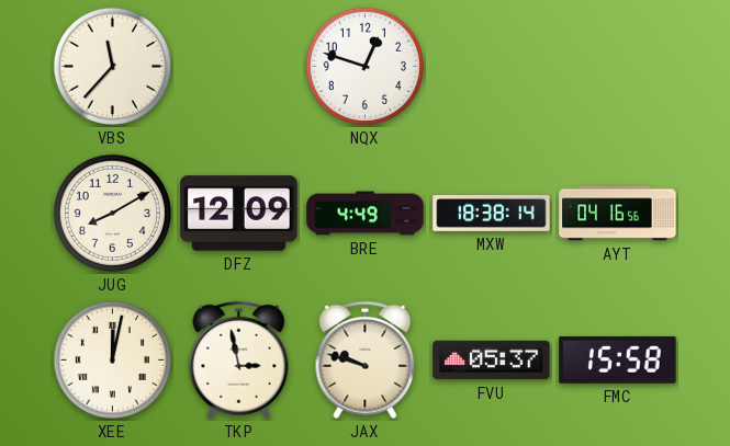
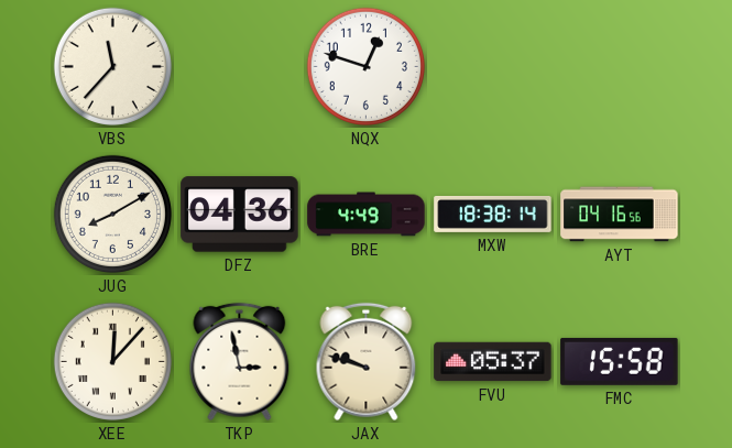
DFZ: 12:09 -> 04:36
XEE: 12:02 -> 12:07
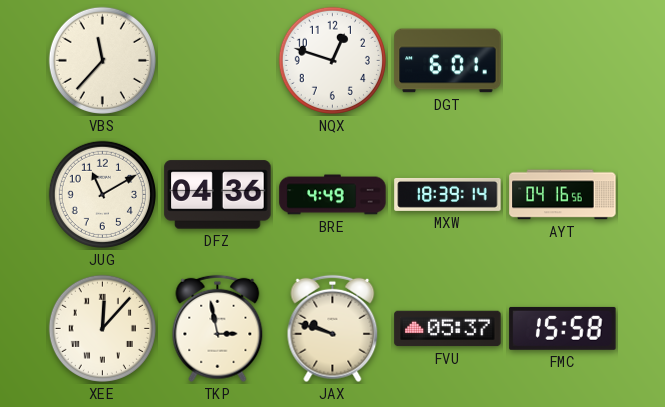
DGT: none -> 6:01
JUG: 8:10 -> 11:10
MXW: 18:38 -> 18:39
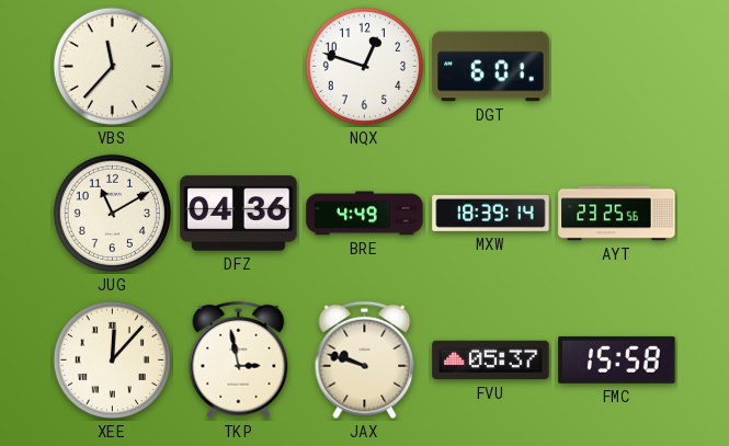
AYT: 04:16 -> 23:25
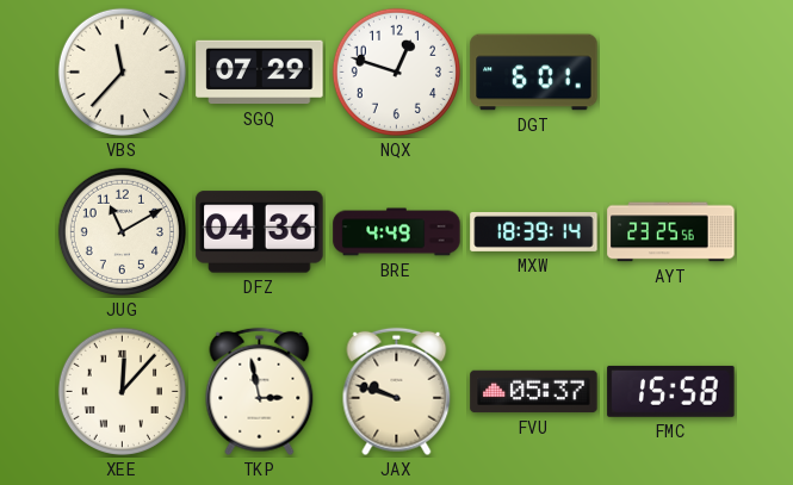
SGQ: none -> 07:29
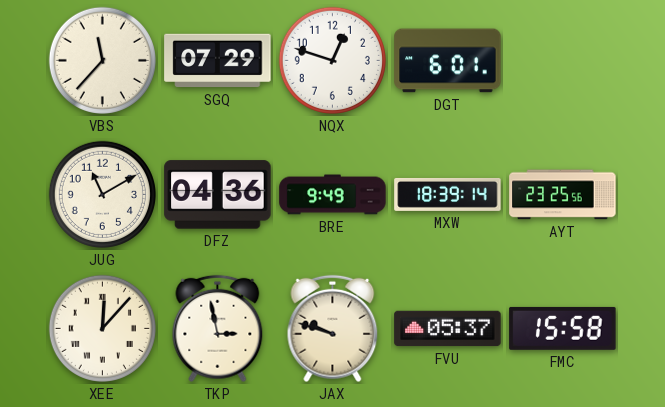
BRE: 4:49 -> 9:49
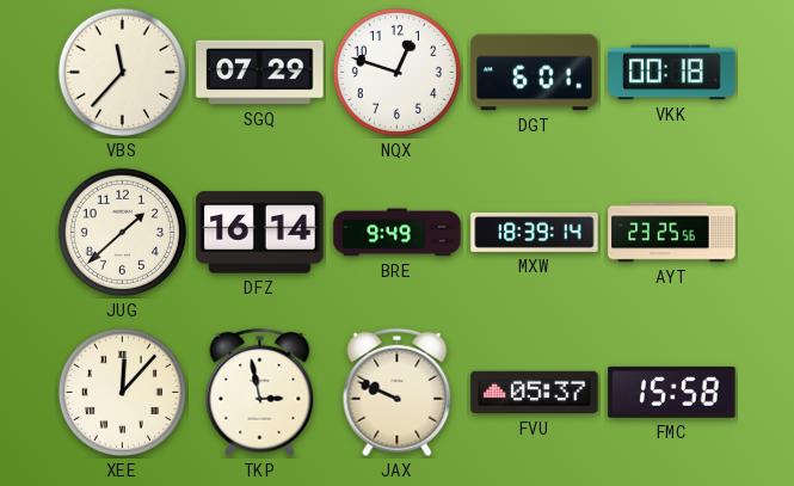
VKK: none -> 00:18
JUG: 11:10 -> 1:38
DFZ: 04:36 -> 16:14
JAX: 9:48 -> 9:49
